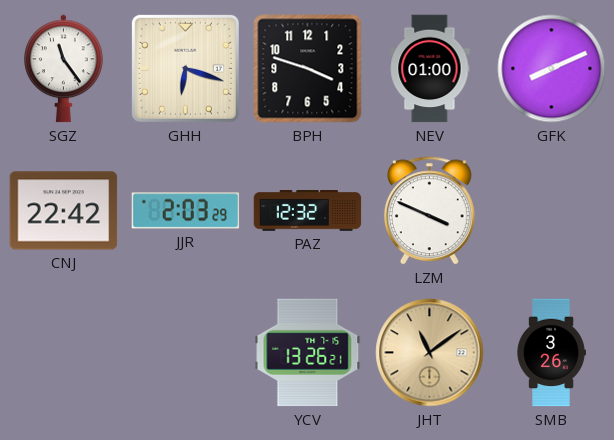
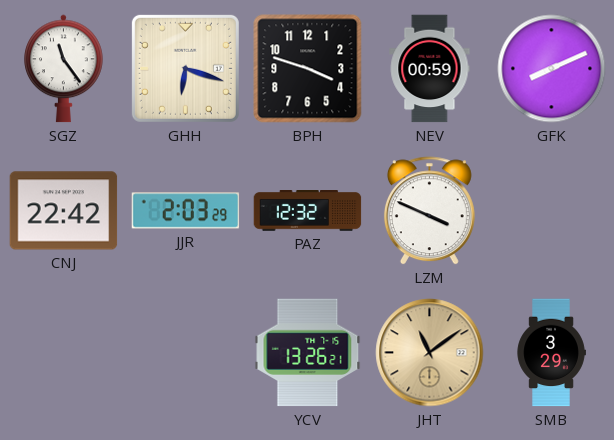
NEV: 01:00 -> 00:59
SMB: 3:26 -> 3:29
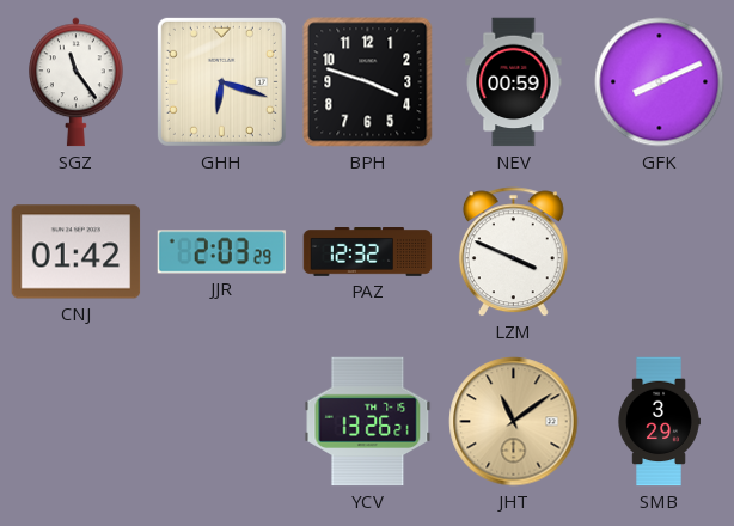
CNJ: 22:42 -> 01:42
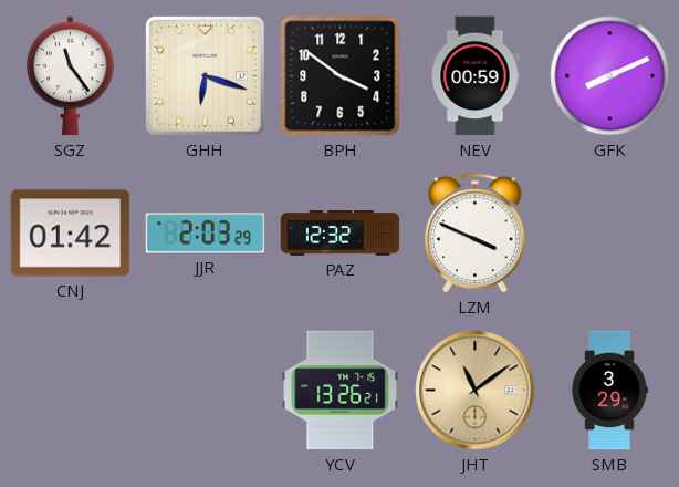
BPH: 3:48 -> 3:51
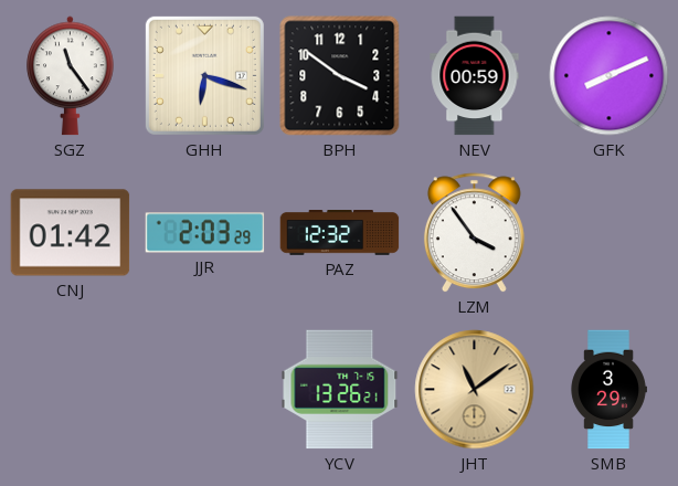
LZM: 3:49 -> 3:54
